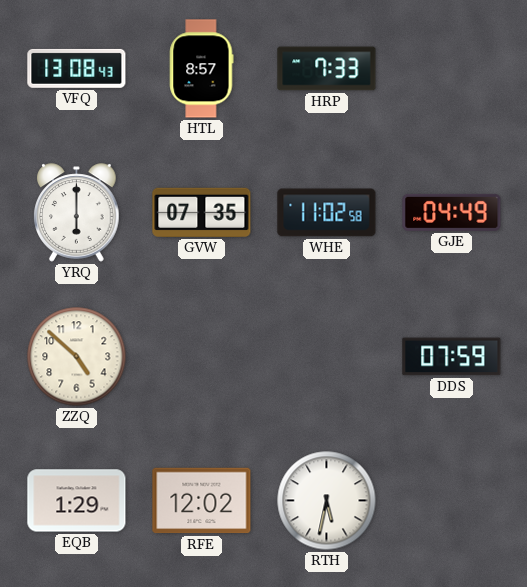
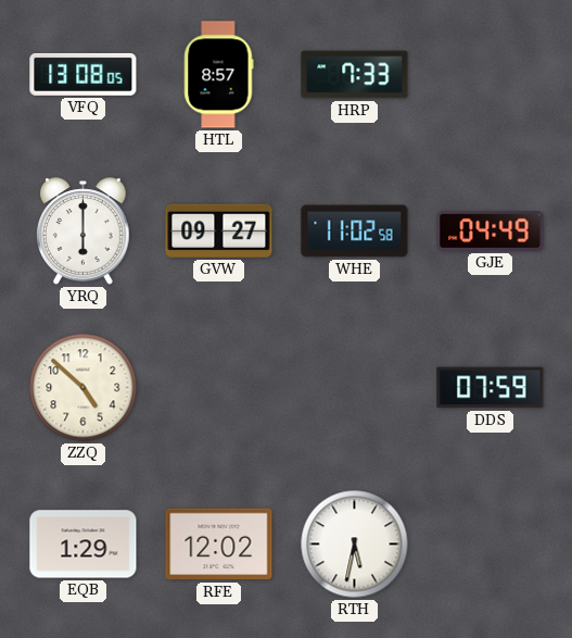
VFQ: 13:08:43 -> 13:08:05
GVW: 07:35 -> 09:27
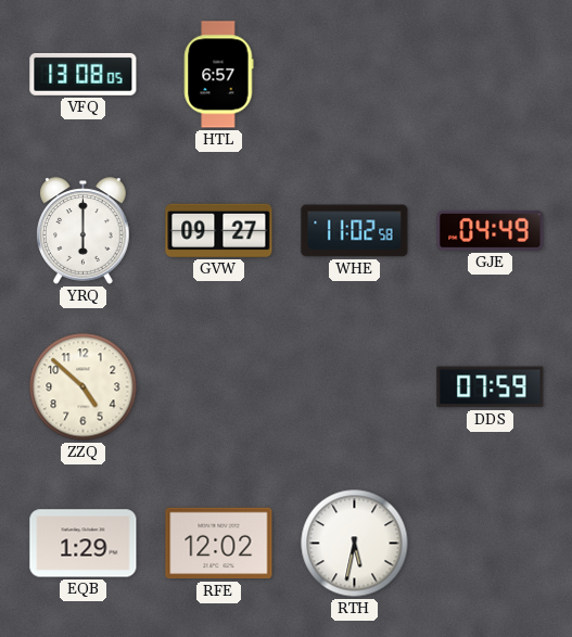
HTL: 8:57 -> 6:57
HRP: 7:33 -> none
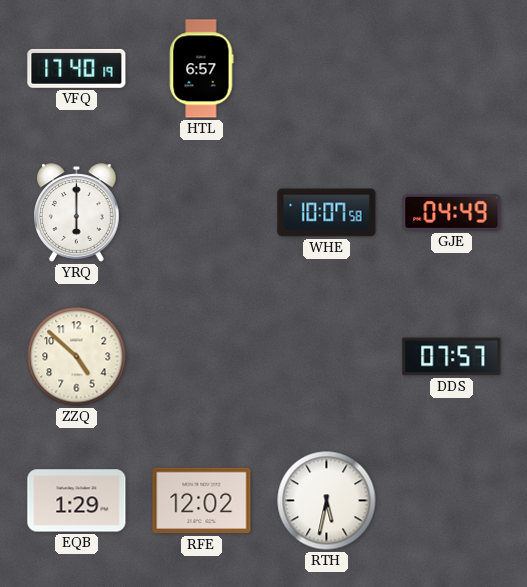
VFQ: 13:08 -> 17:40
GVW: 09:27 -> none
WHE: 11:02 -> 10:07
DDS: 07:59 -> 07:57
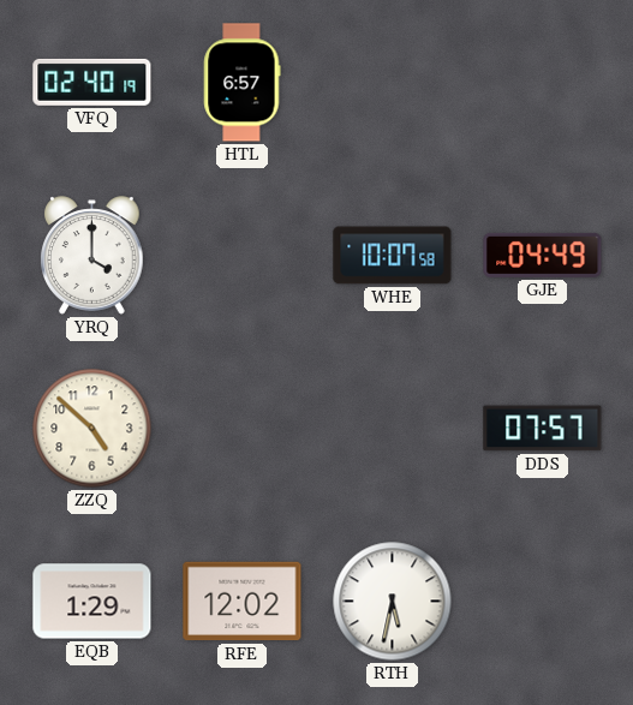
VFQ: 17:40 -> 02:40
YRQ: 6:00 -> 4:00
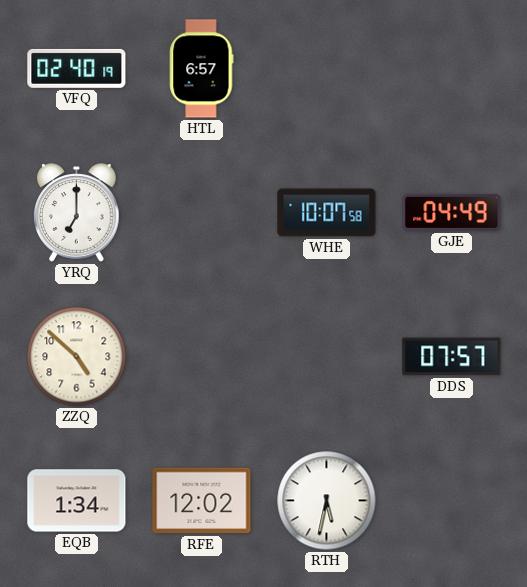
YRQ: 4:00 -> 7:00
EQB: 1:29 -> 1:34
